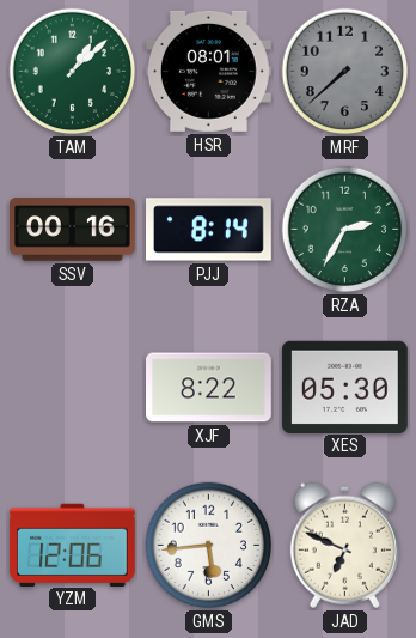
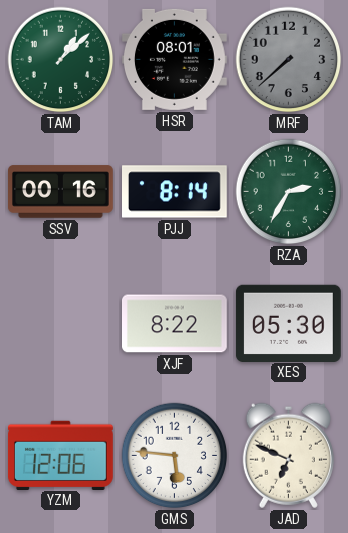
GMS: 5:44 -> 5:46
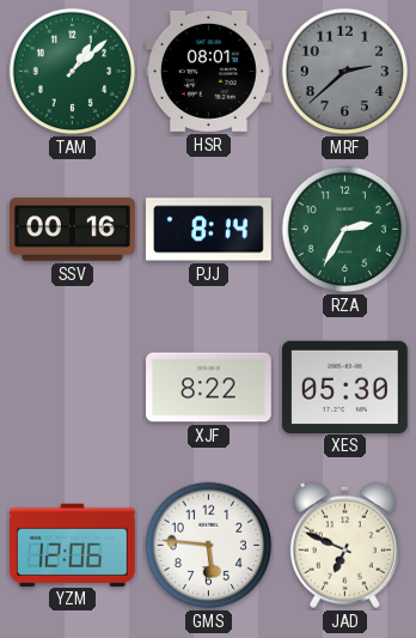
MRF: 7:38 -> 2:38
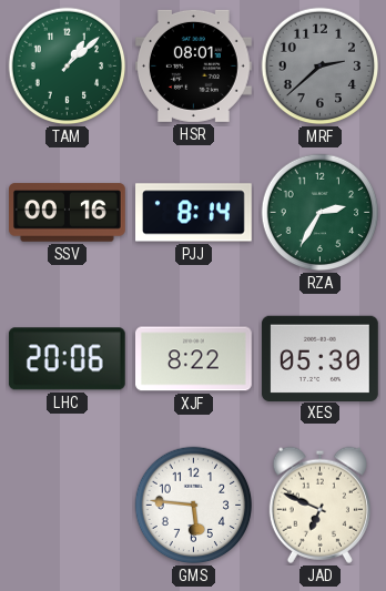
LHC: none -> 20:06
YZM: 12:06 -> none
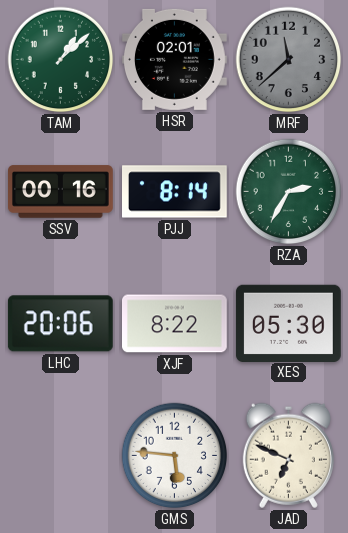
HSR: 08:01 -> 02:01
MRF: 2:38 -> 11:38
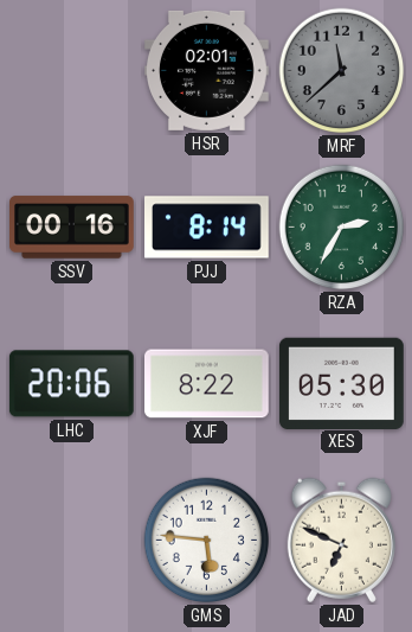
TAM: 1:08 -> none
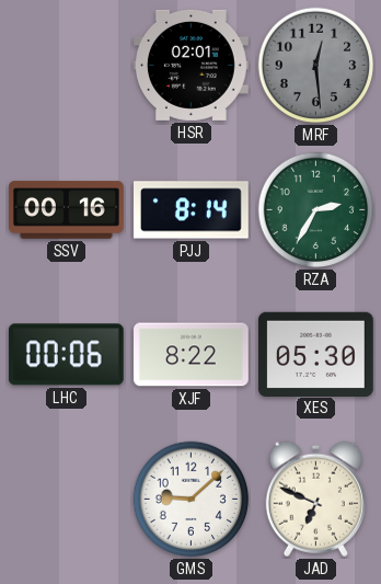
MRF: 11:38 -> 12:29
LHC: 20:06 -> 00:06
GMS: 5:46 -> 9:08
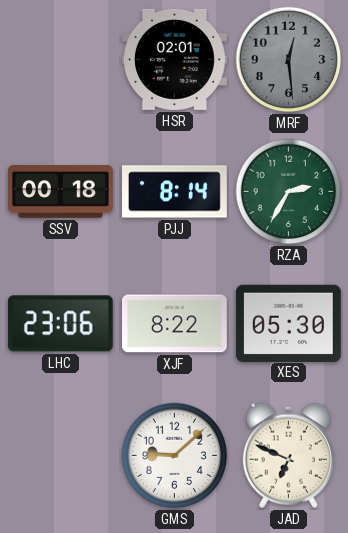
SSV: 00:16 -> 00:18
LHC: 00:06 -> 23:06
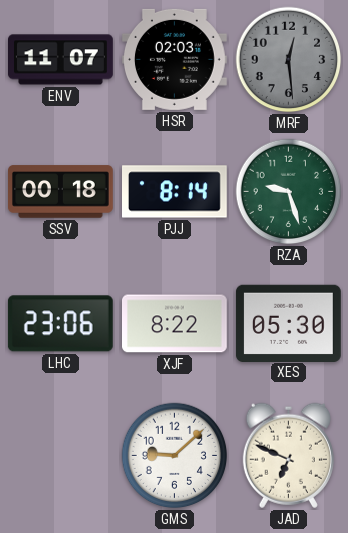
ENV: none -> 11:07
HSR: 02:01 -> 02:03
RZA: 2:35 -> 9:27
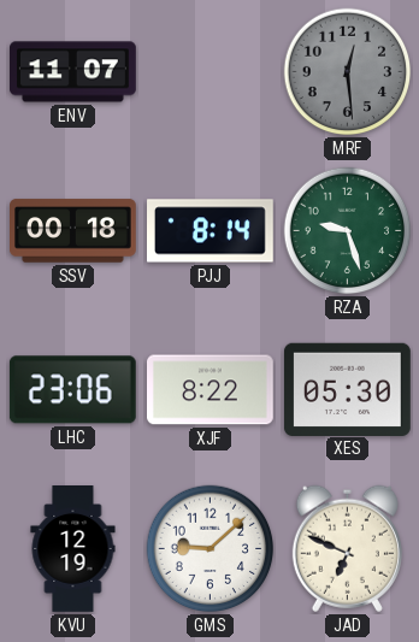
HSR: 02:03 -> none
KVU: none -> 12:19
